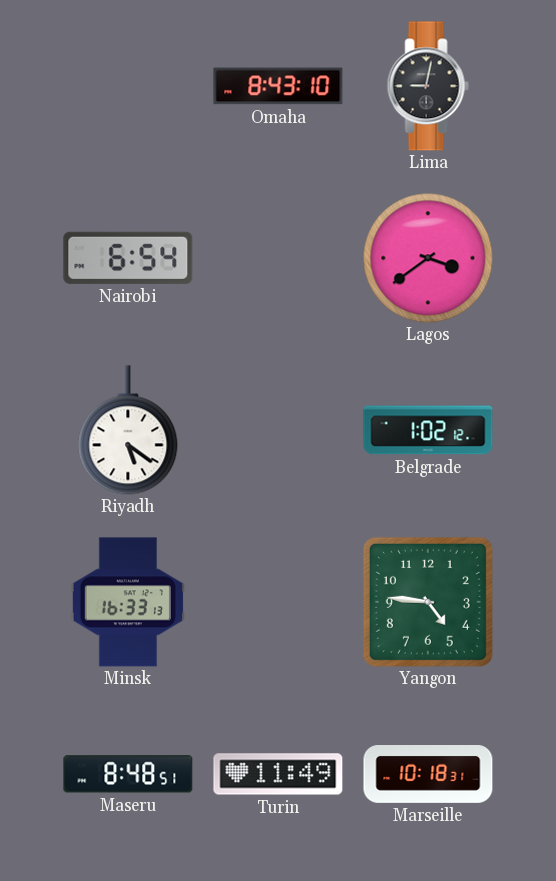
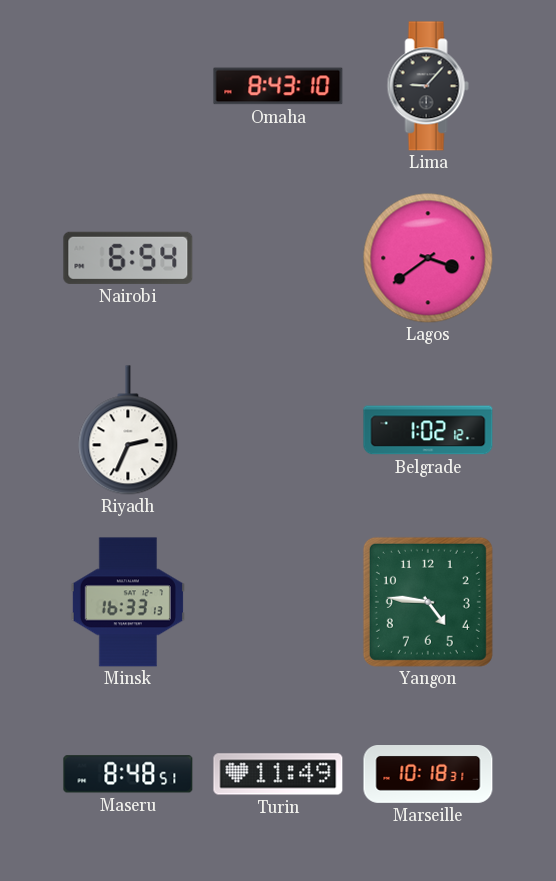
Lima: 9:02 -> 9:07
Riyadh: 5:21 -> 2:34
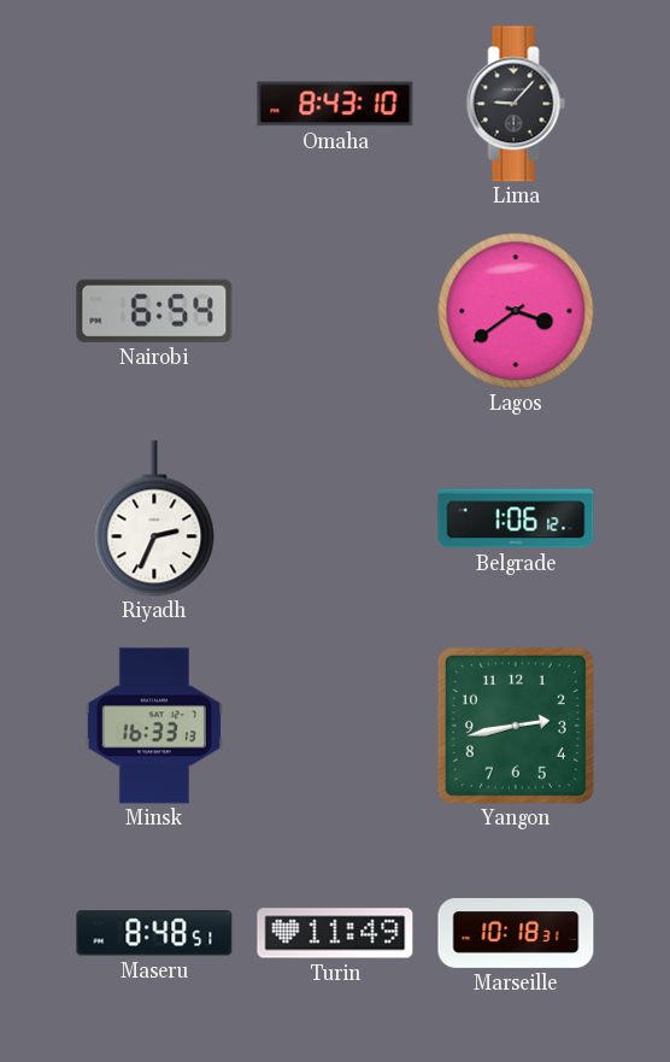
Belgrade: 1:02 -> 1:06
Yangon: 4:46 -> 2:43
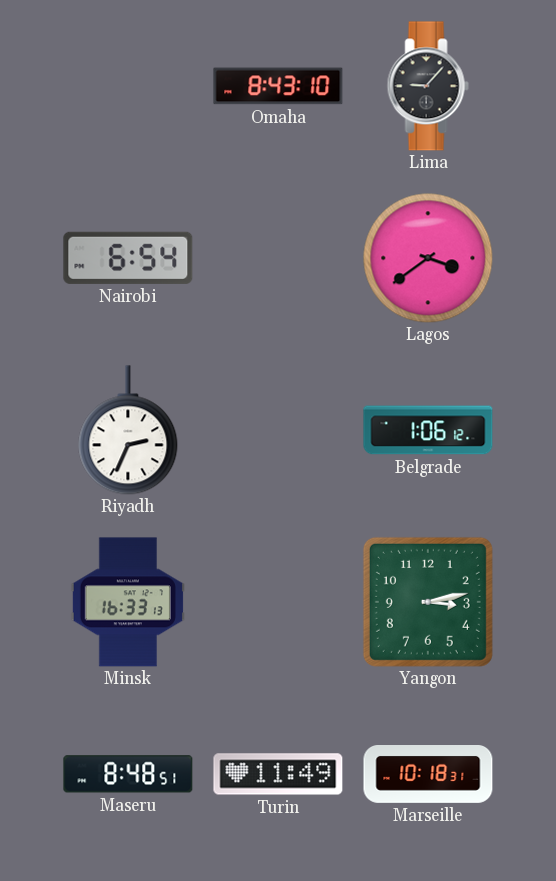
Yangon: 2:43 -> 3:13
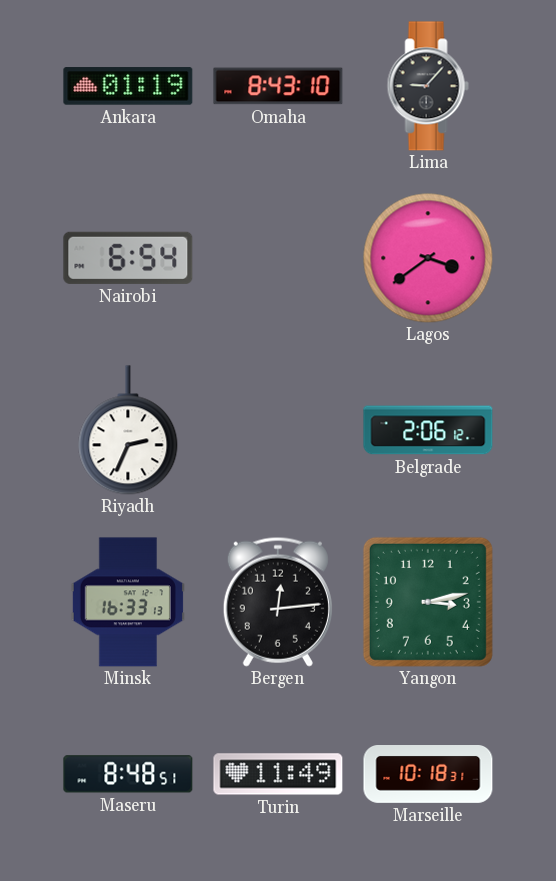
Ankara: none -> 01:19
Belgrade: 1:06 -> 2:06
Bergen: none -> 12:14
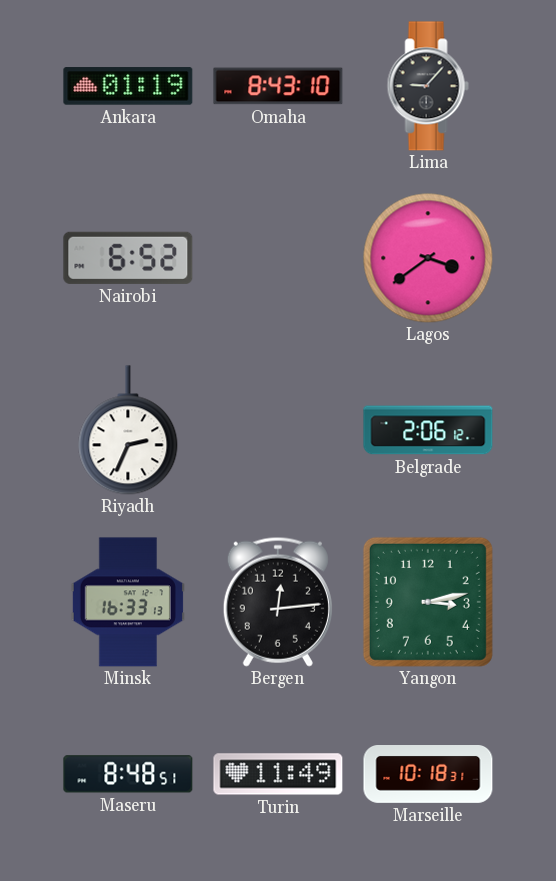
Nairobi: 6:54 -> 6:52
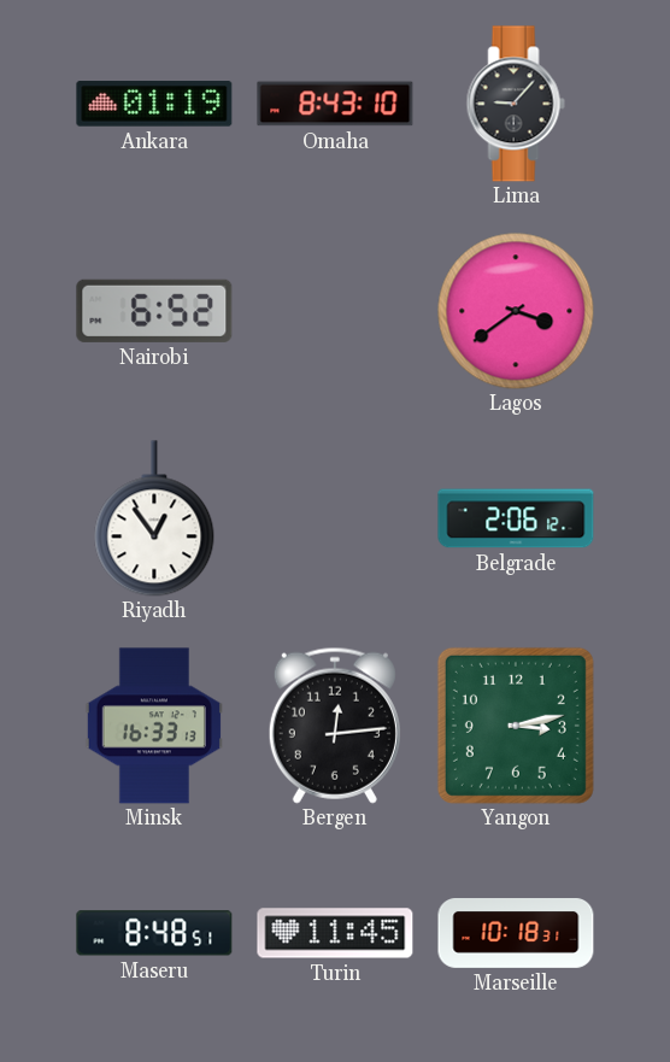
Riyadh: 2:34 -> 12:54
Turin: 11:49 -> 11:45
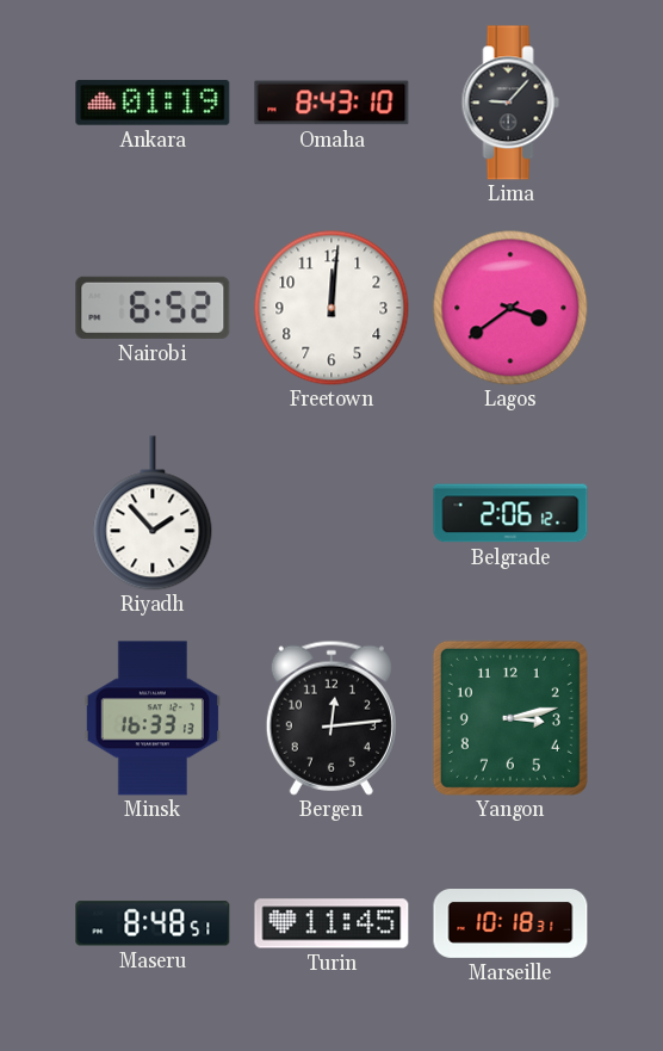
Freetown: none -> 12:01
Riyadh: 12:54 -> 1:53
